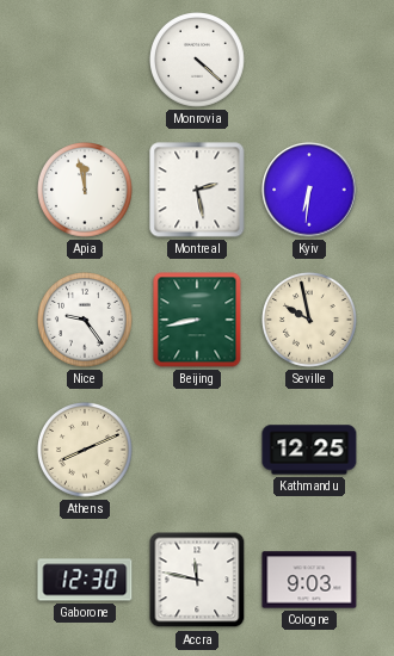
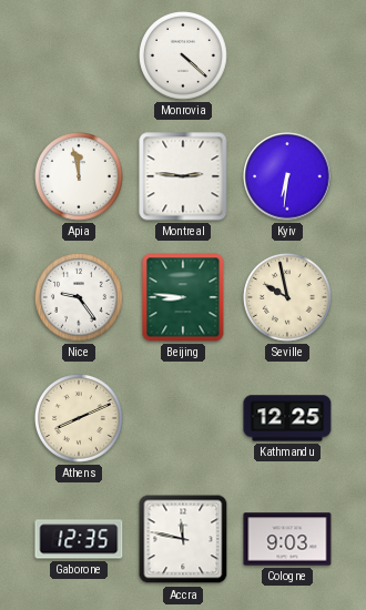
Montreal: 2:28 -> 2:46
Beijing: 8:43 -> 8:46
Gaborone: 12:30 -> 12:35
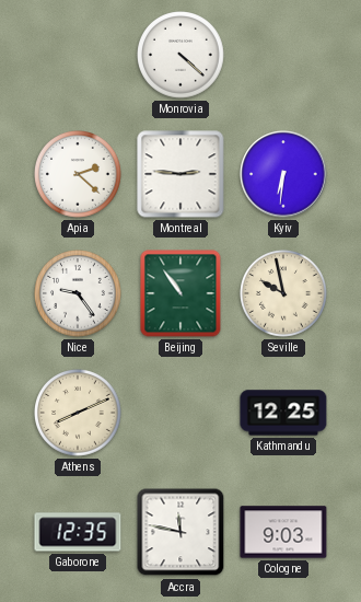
Apia: 11:58 -> 2:22
Beijing: 8:46 -> 10:54
